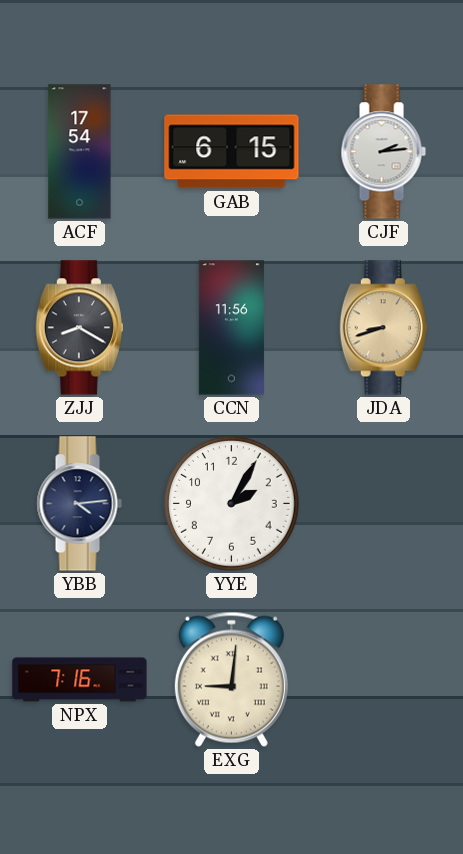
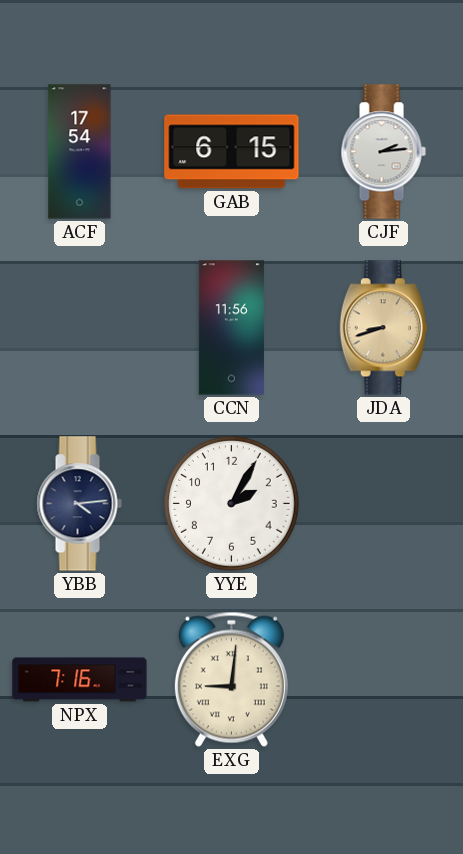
ZJJ: 8:20 -> none
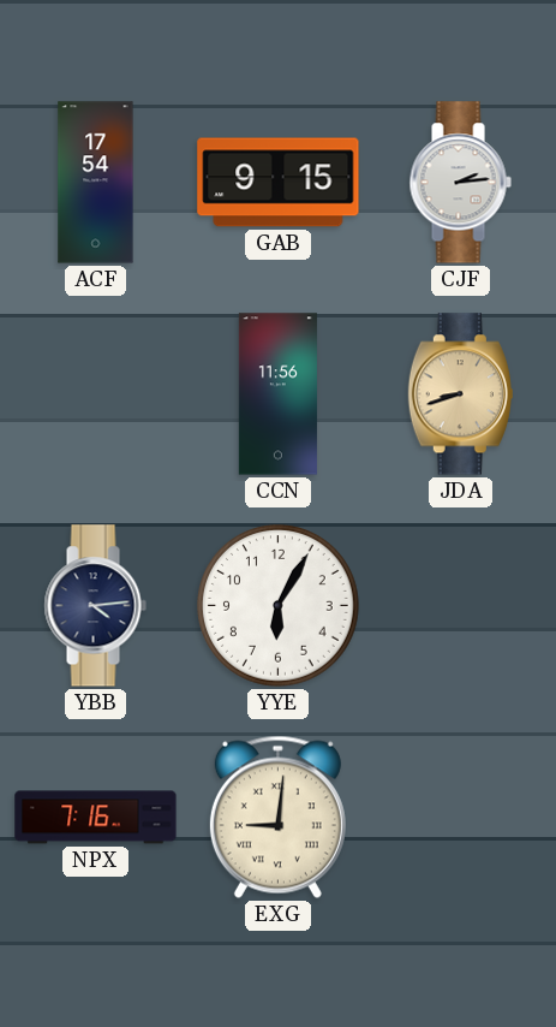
GAB: 6:15 -> 9:15
YYE: 2:05 -> 6:05
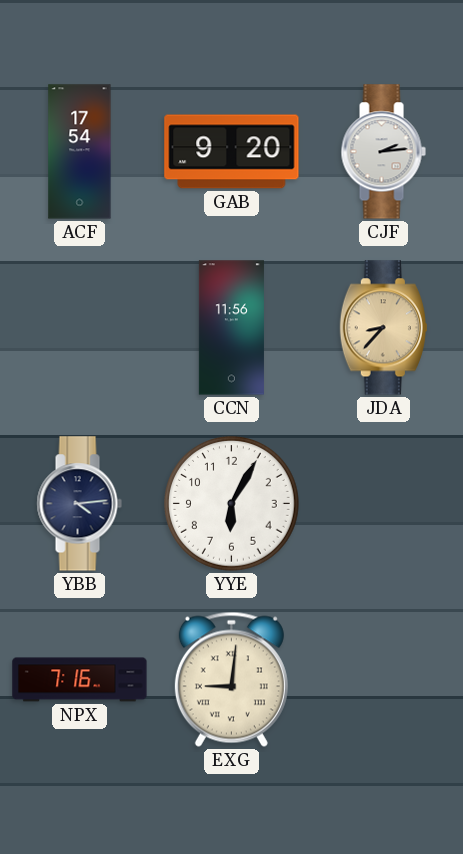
GAB: 9:15 -> 9:20
JDA: 8:42 -> 8:37
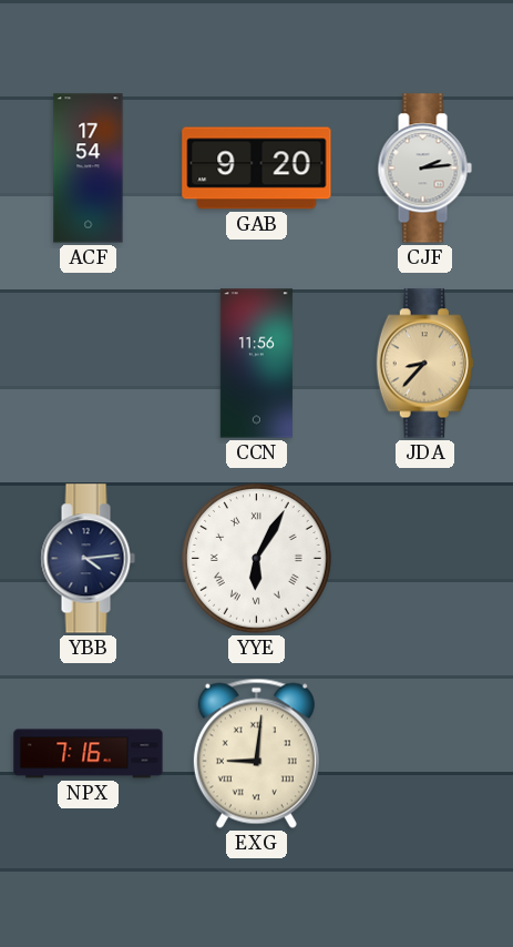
YYE numerals: Arabic -> Roman
